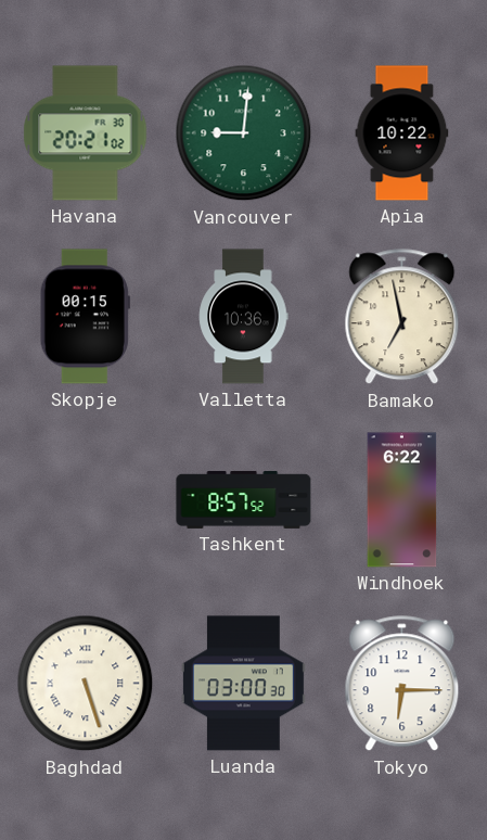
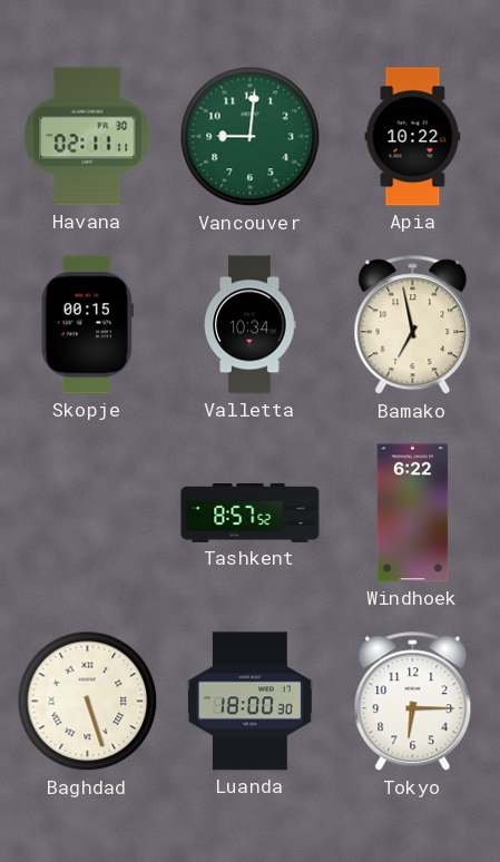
Havana: 20:21 -> 02:11
Valletta: 10:36 -> 10:34
Luanda: 03:00 -> 18:00
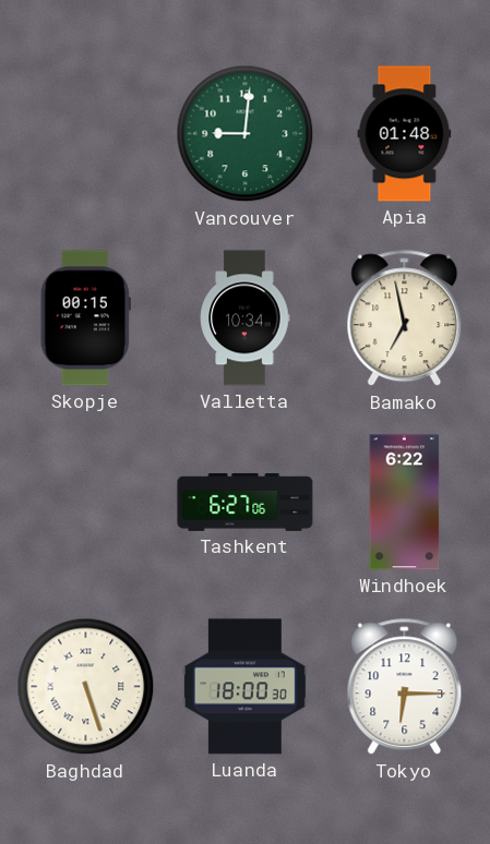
Havana: 02:11 -> none
Apia: 10:22 -> 01:48
Tashkent: 8:57 -> 6:27
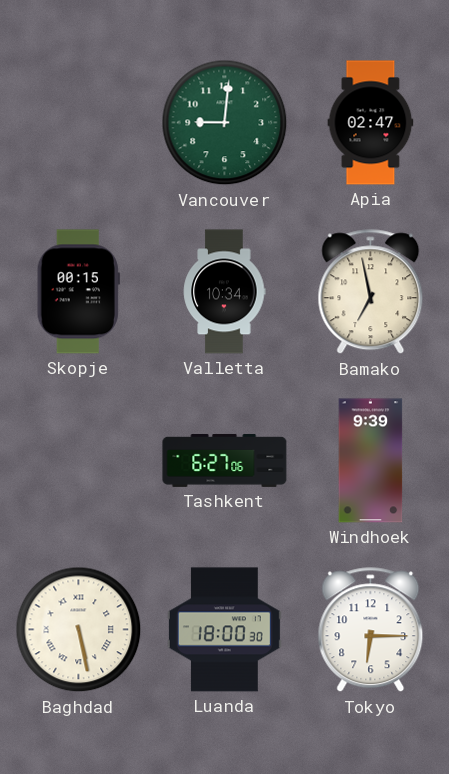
Apia: 01:48 -> 02:47
Windhoek: 6:22 -> 9:39
Baghdad: 5:27 -> 5:28
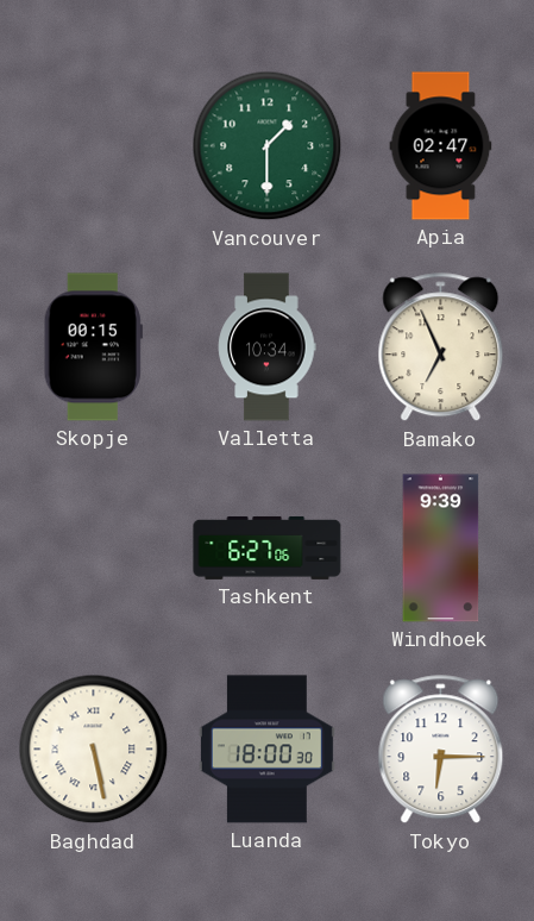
Vancouver: 9:01 -> 1:30
Bamako: 6:58 -> 6:56
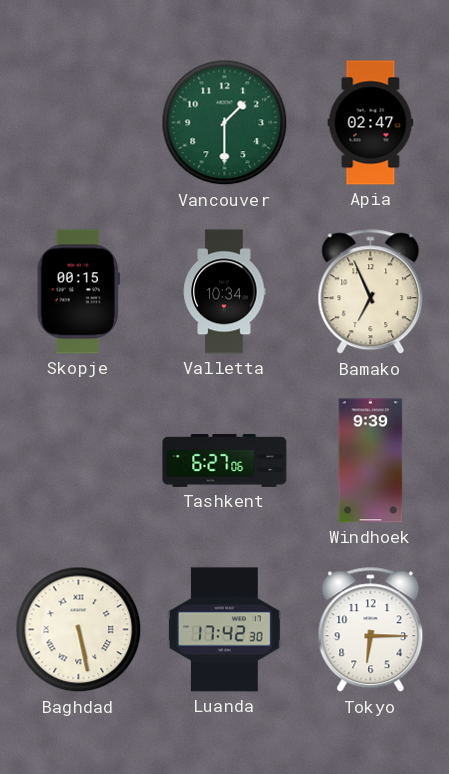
Luanda: 18:00 -> 17:42
